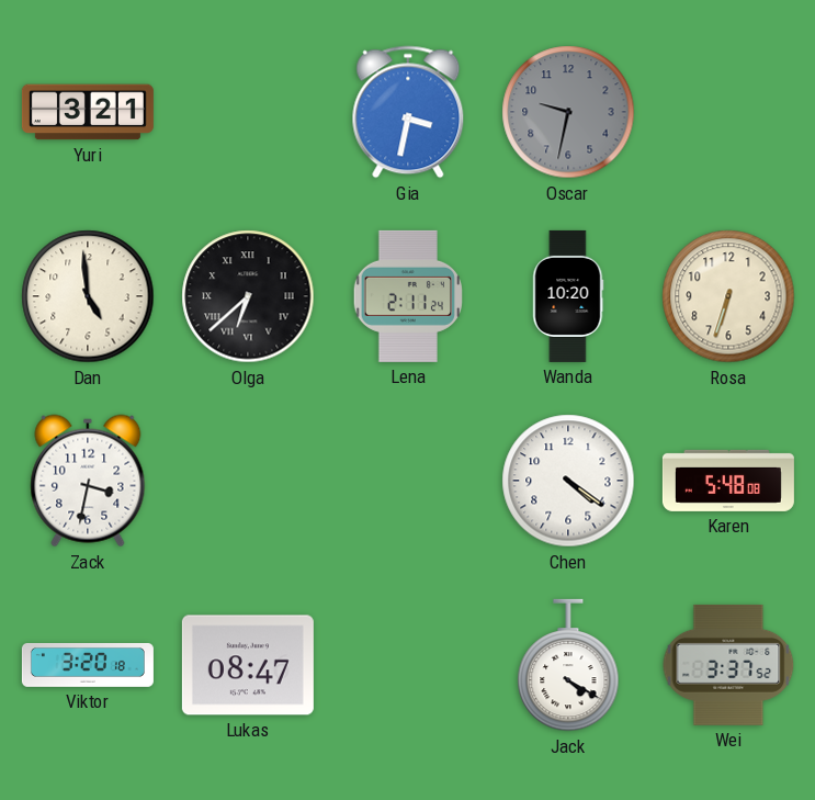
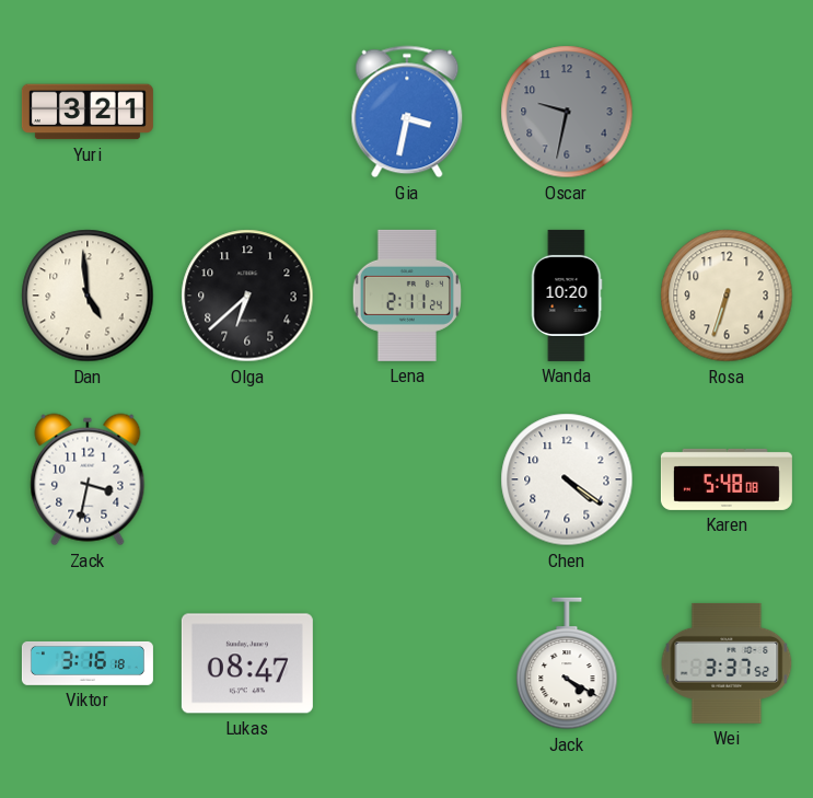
Olga numerals: Roman -> Arabic
Viktor: 3:20 -> 3:16
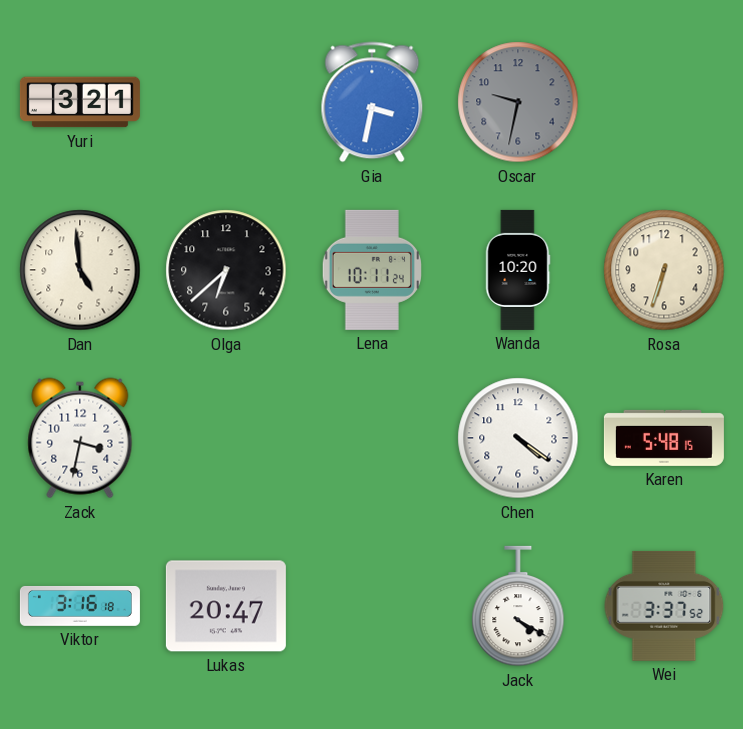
Lena: 2:11 -> 10:11
Karen: 5:48:08 -> 5:48:15
Lukas: 08:47 -> 20:47
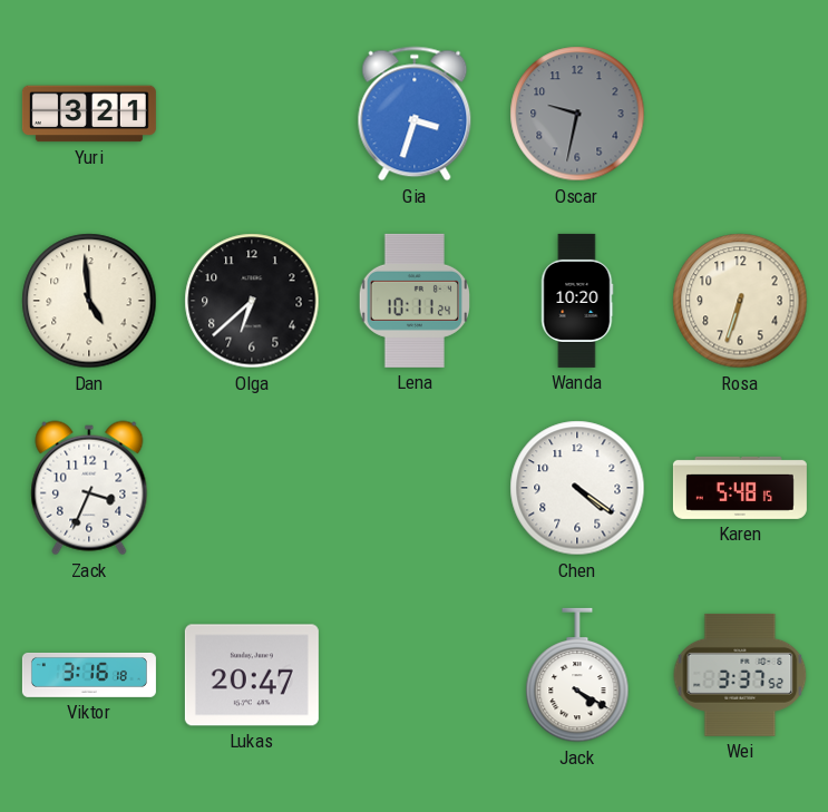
Gia: 3:32 -> 3:33
Zack: 3:32 -> 3:34
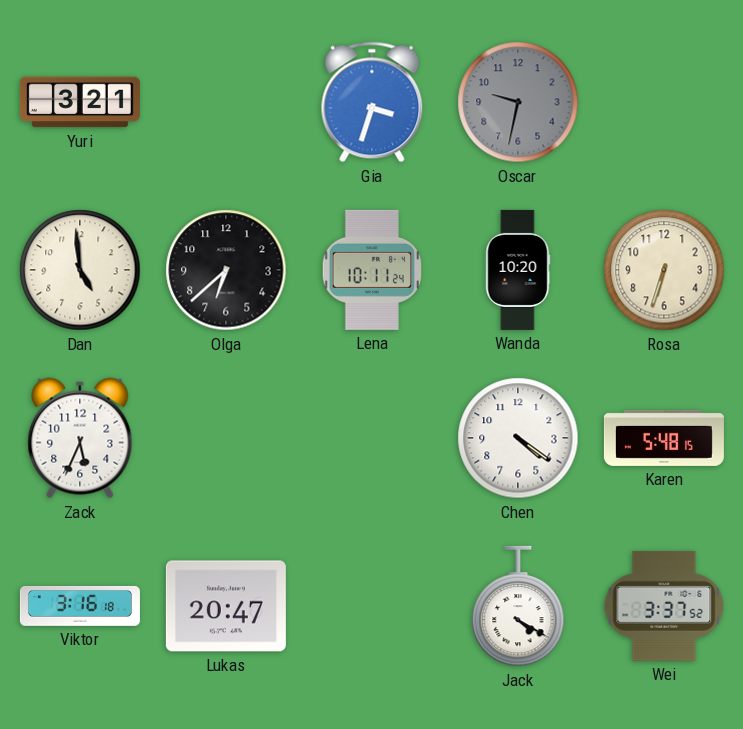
Zack: 3:34 -> 5:34
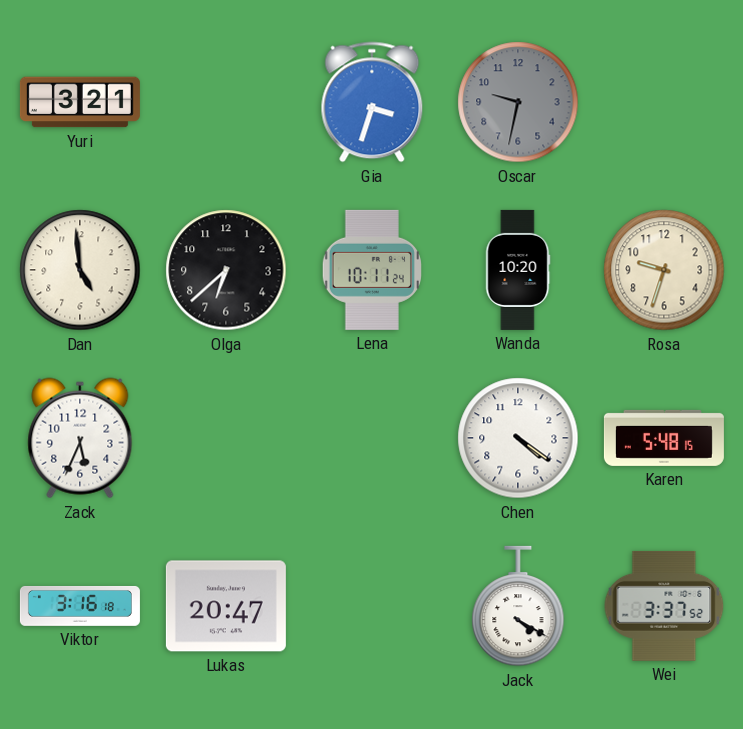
Rosa: 6:33 -> 9:33
